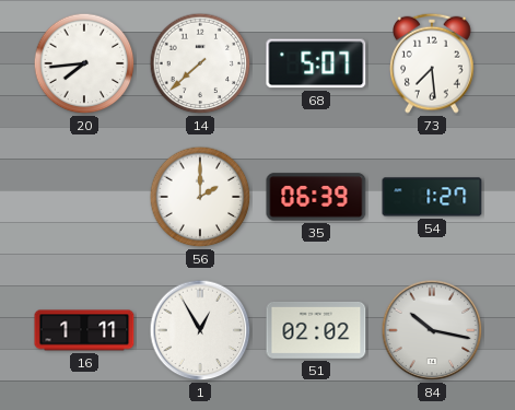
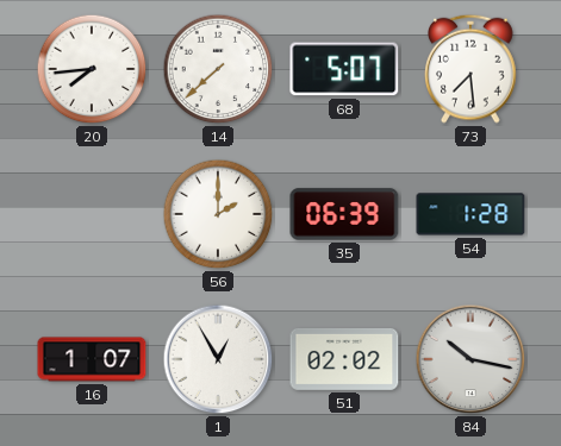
54: 1:27 -> 1:28
16: 1:11 -> 1:07
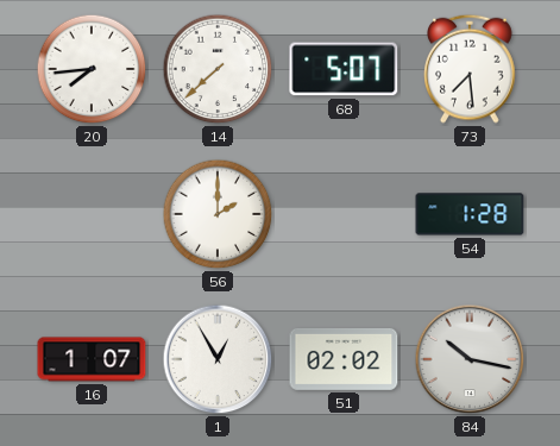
35: 06:39 -> none
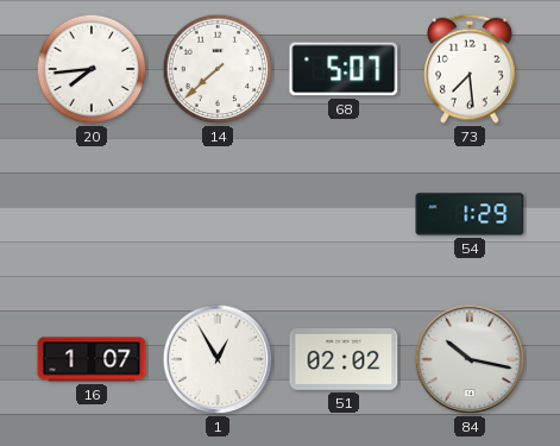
56: 2:00 -> none
54: 1:28 -> 1:29
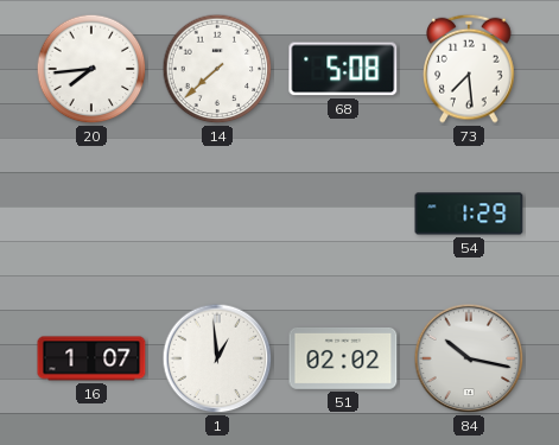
68: 5:07 -> 5:08
1: 12:55 -> 12:59
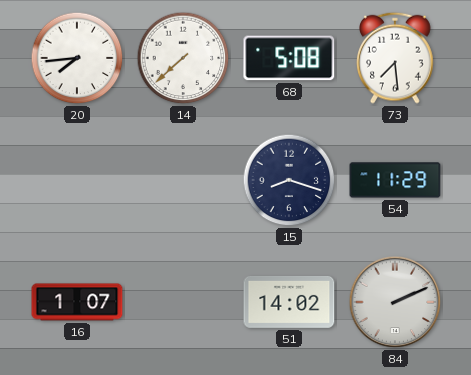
15: none -> 8:18
54: 1:29 -> 11:29
1: 12:59 -> none
51: 02:02 -> 14:02
84: 10:17 -> 2:11
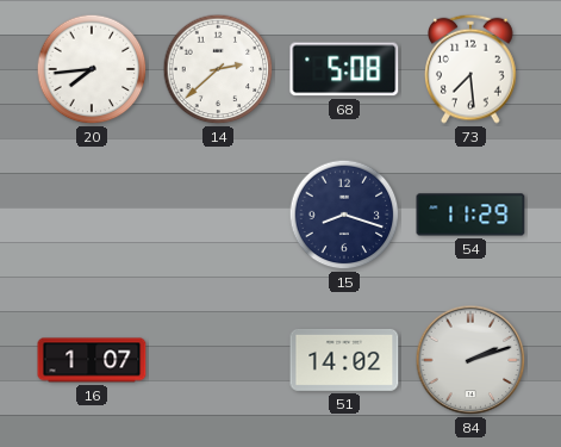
14: 7:38 -> 2:38
84: 2:11 -> 2:12
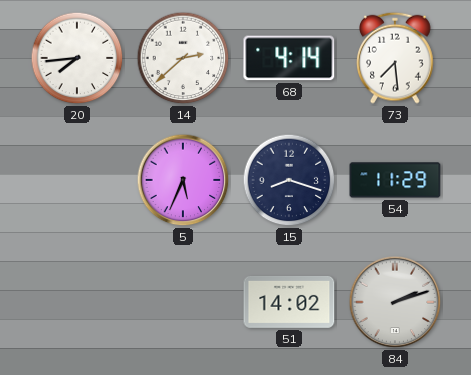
68: 5:08 -> 4:14
5: none -> 5:34
16: 1:07 -> none
